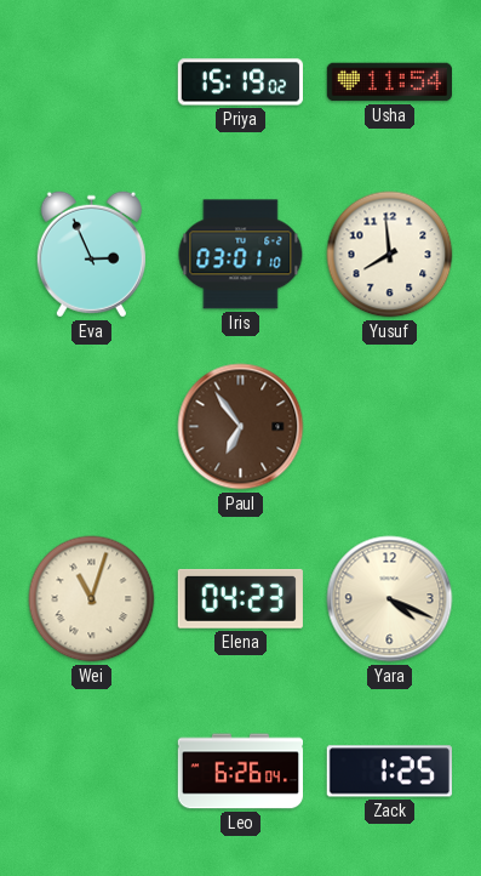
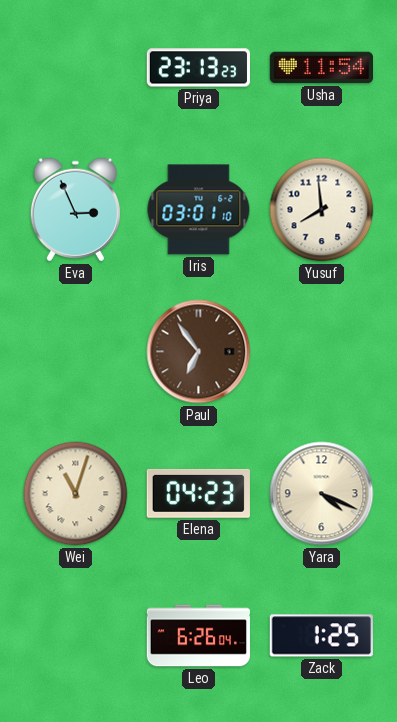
Priya: 15:19 -> 23:13
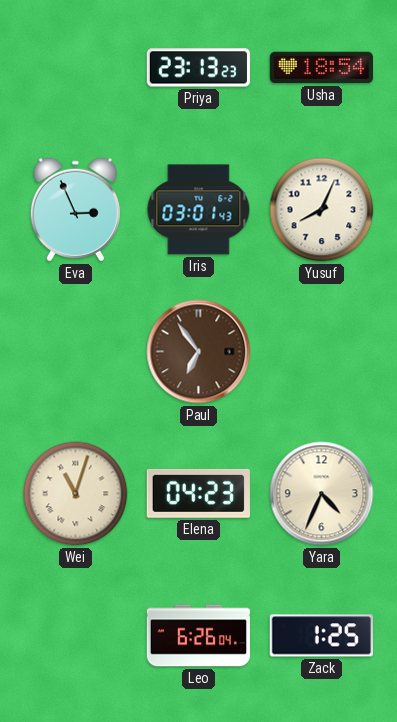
Usha: 11:54 -> 18:54
Iris: 03:01:10 -> 03:01:43
Yusuf: 7:59 -> 8:04
Yara: 4:19 -> 4:34
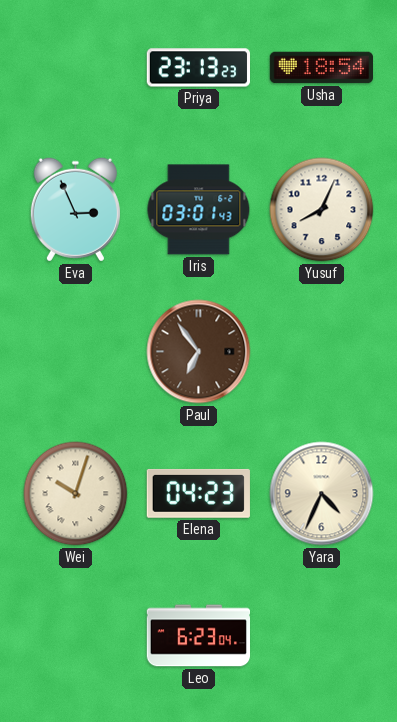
Wei: 11:03 -> 10:03
Leo: 6:26 -> 6:23
Zack: 1:25 -> none
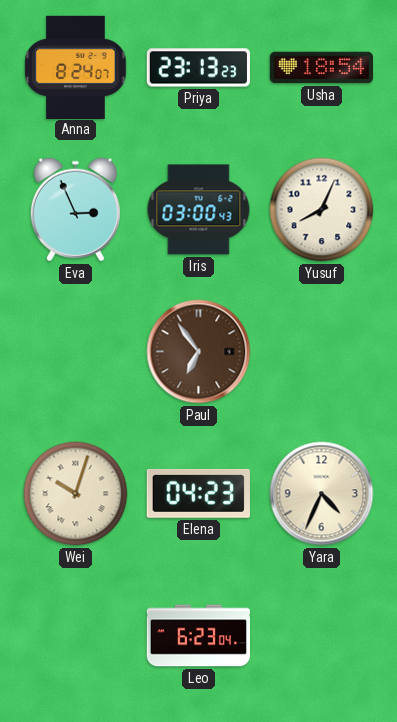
Anna: none -> 8:24
Iris: 03:01 -> 03:00
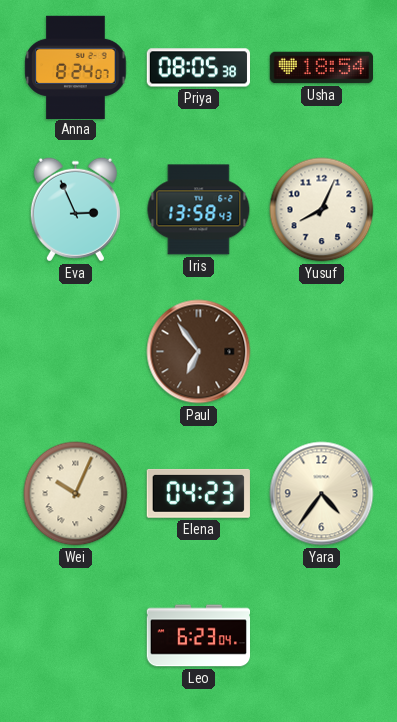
Priya: 23:13 -> 08:05
Iris: 03:00 -> 13:58
Wei: 10:03 -> 10:04
Yara: 4:34 -> 4:36
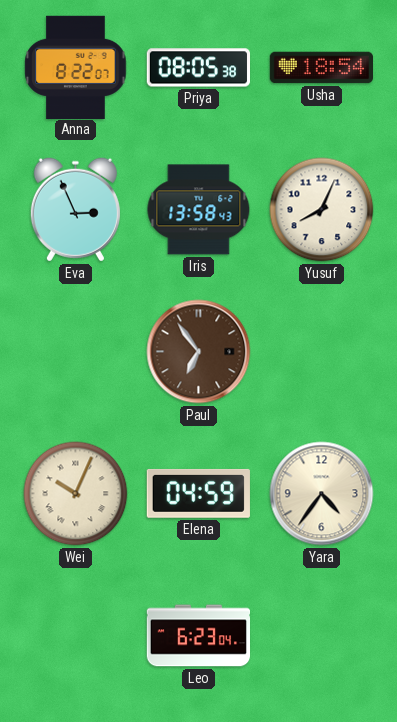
Anna: 8:24 -> 8:22
Elena: 04:23 -> 04:59
